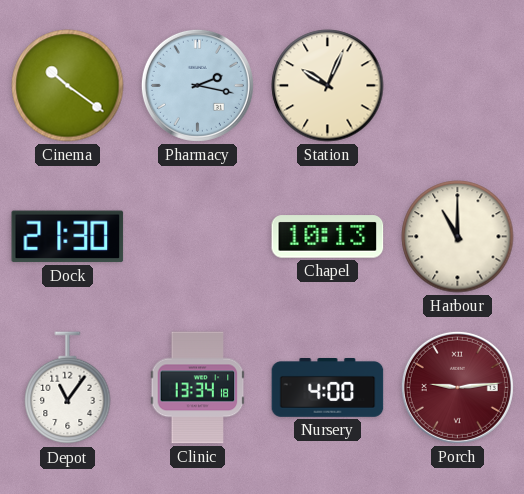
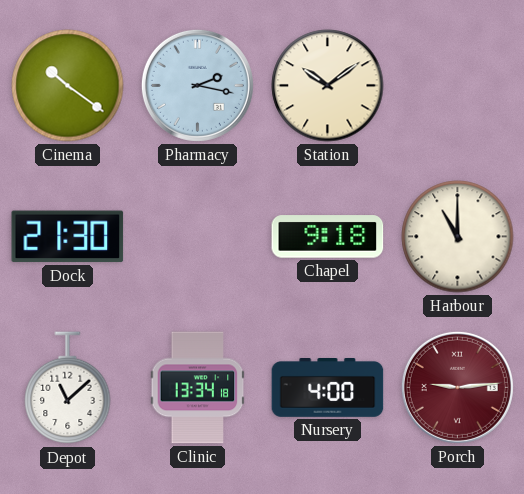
Station: 10:04 -> 10:09
Chapel: 10:13 -> 9:18
Depot: 11:06 -> 11:08
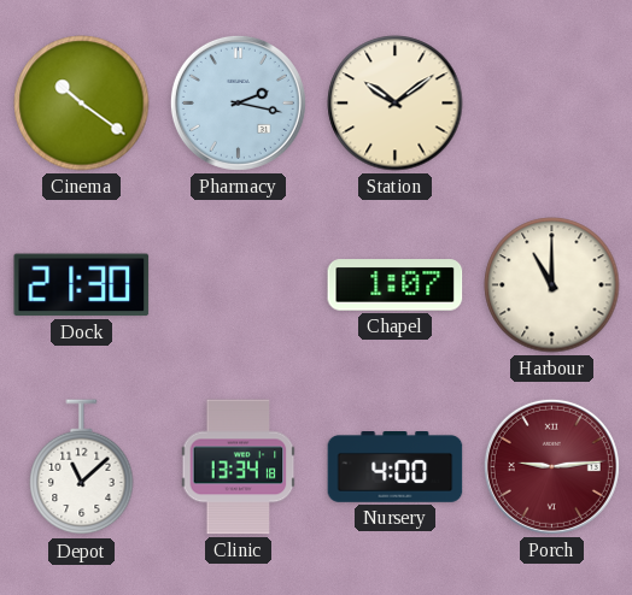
Chapel: 9:18 -> 1:07
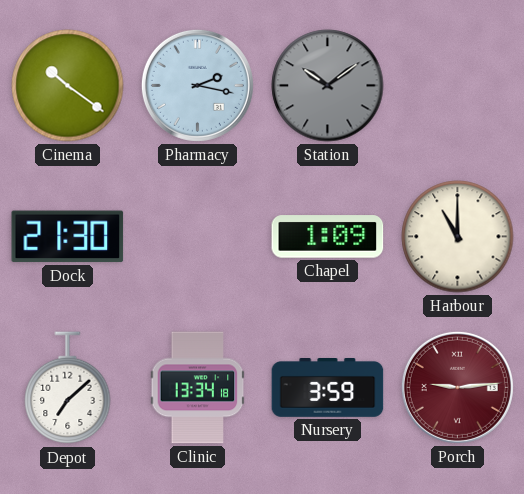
Station dial: cream -> grey
Chapel: 1:07 -> 1:09
Depot: 11:08 -> 7:08
Nursery: 4:00 -> 3:59
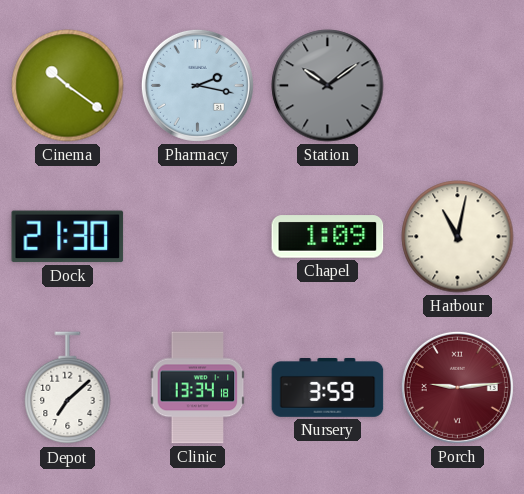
Harbour: 11:00 -> 11:02
